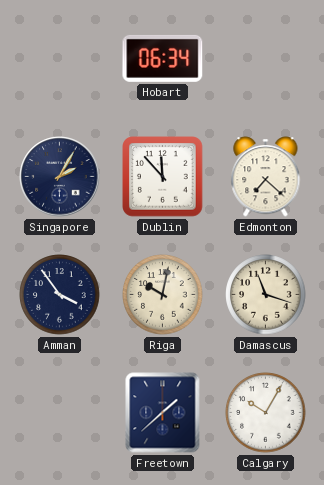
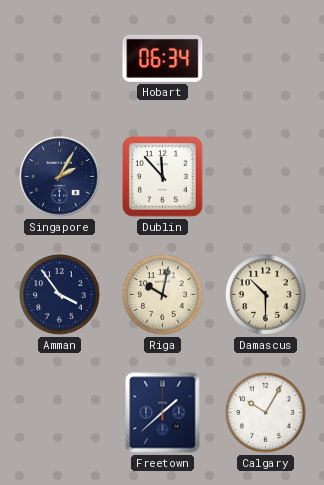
Edmonton: 7:22 -> none
Damascus: 11:18 -> 10:30
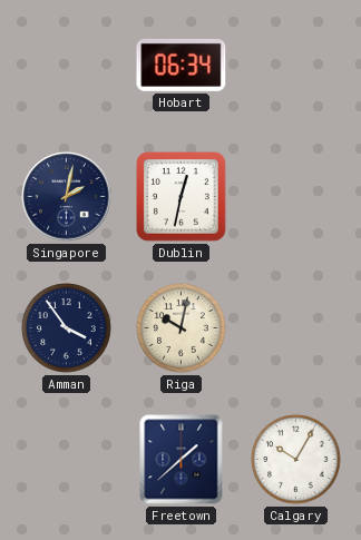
Singapore: 2:05 -> 2:02
Dublin: 11:53 -> 12:32
Damascus: 10:30 -> none
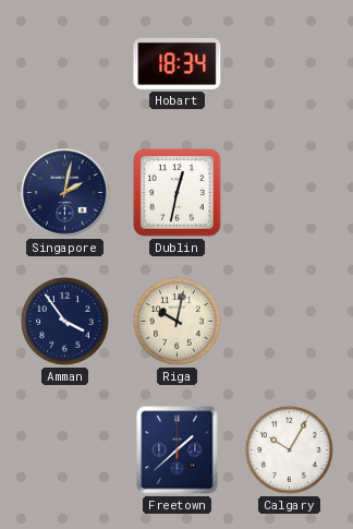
Hobart: 06:34 -> 18:34
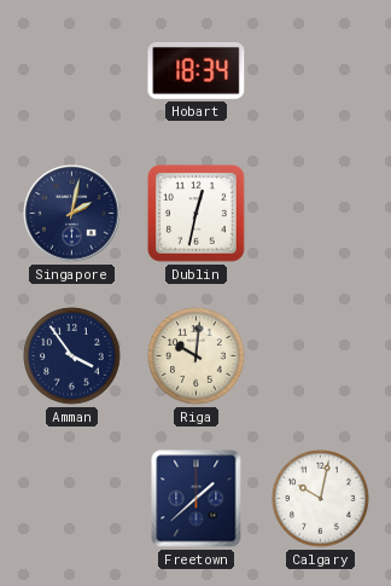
Riga: 10:02 -> 10:01
Calgary: 10:05 -> 10:02
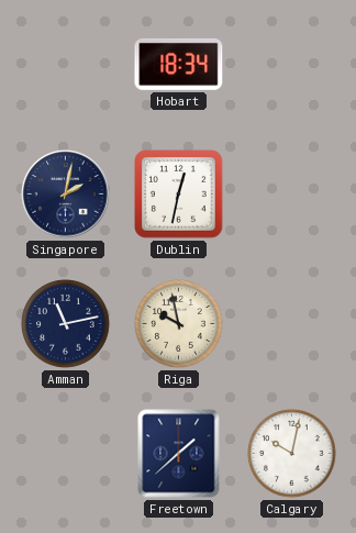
Amman: 3:54 -> 11:13
Riga: 10:01 -> 9:58
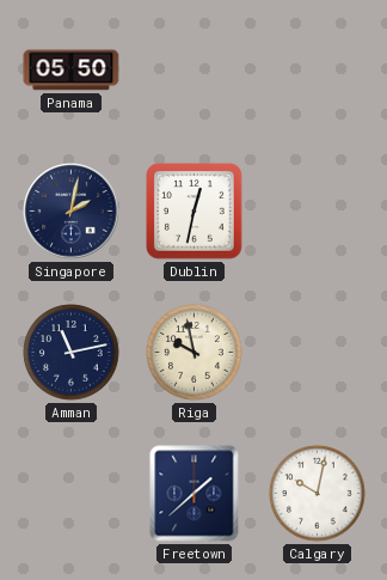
Panama: none -> 05:50
Hobart: 18:34 -> none
